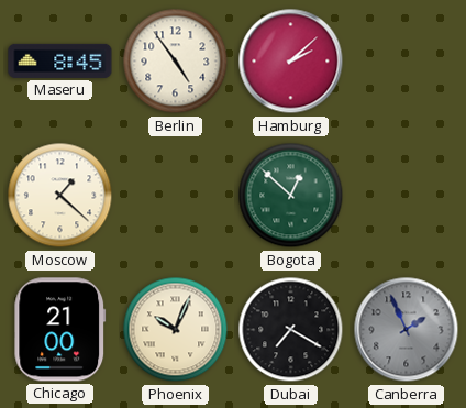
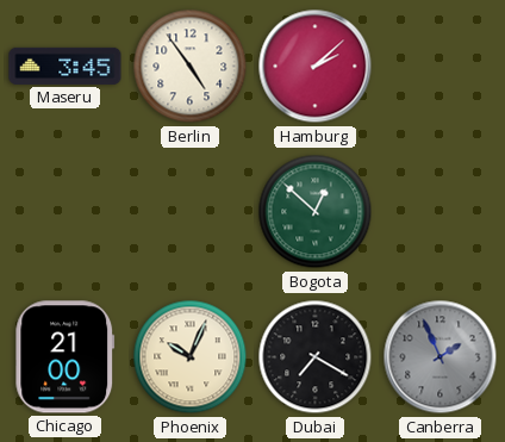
Maseru: 8:45 -> 3:45
Moscow: 1:22 -> none
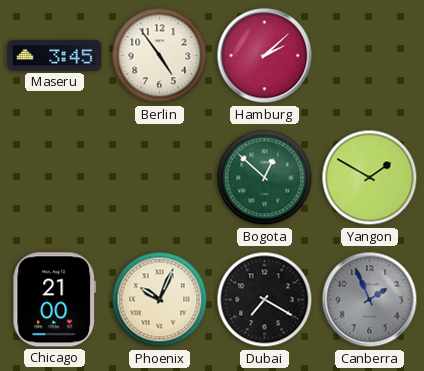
Yangon: none -> 1:50
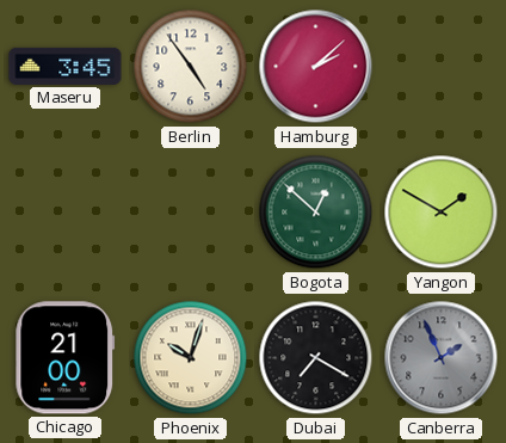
Phoenix: 10:04 -> 10:03
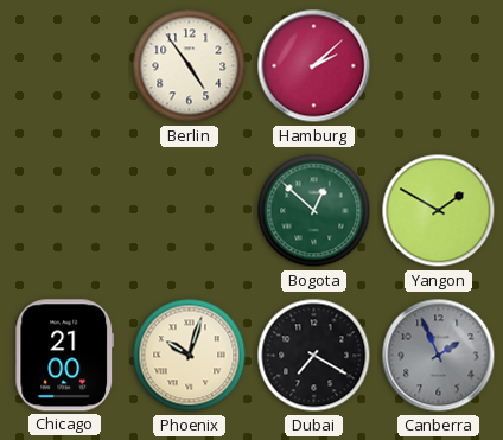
Maseru: 3:45 -> none
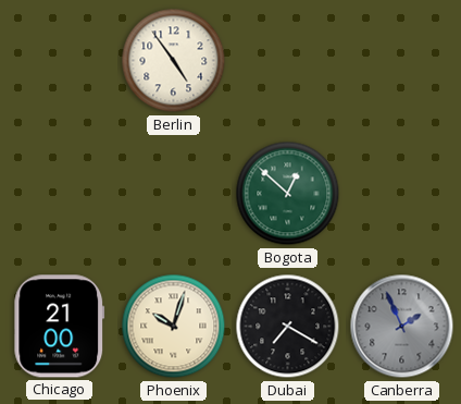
Hamburg: 2:08 -> none
Yangon: 1:50 -> none
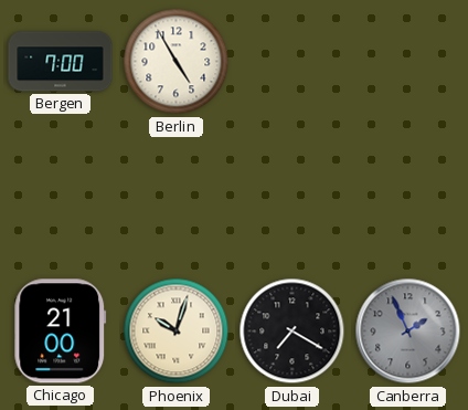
Bergen: none -> 7:00
Berlin: 4:54 -> 4:55
Bogota: 12:52 -> none
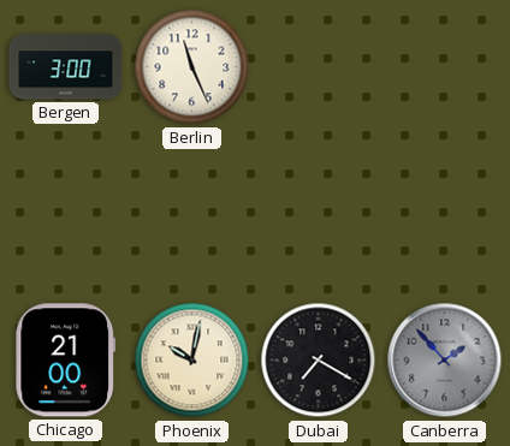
Bergen: 7:00 -> 3:00
Berlin: 4:55 -> 11:26
Phoenix: 10:03 -> 10:02
Canberra: 1:56 -> 1:53
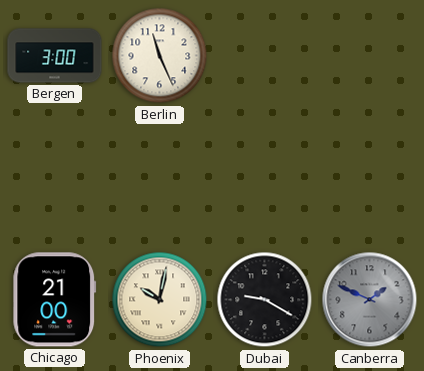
Dubai: 7:20 -> 9:20
Canberra: 1:53 -> 1:49
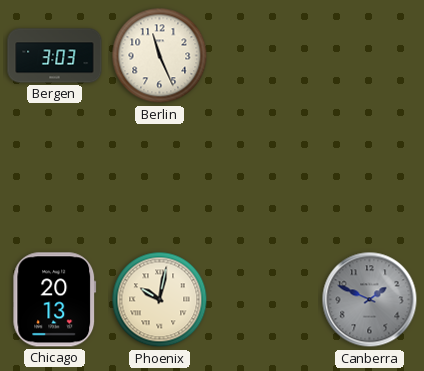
Bergen: 3:00 -> 3:03
Chicago: 21:00 -> 20:13
Dubai: 9:20 -> none
